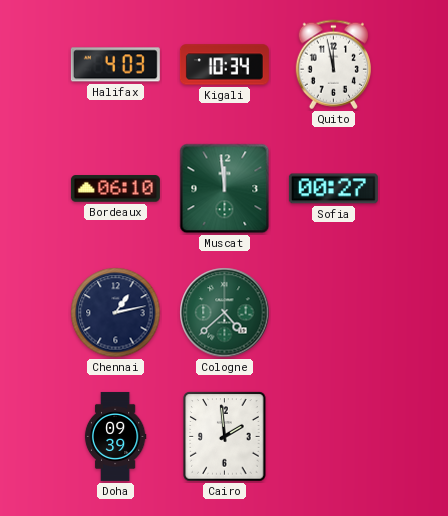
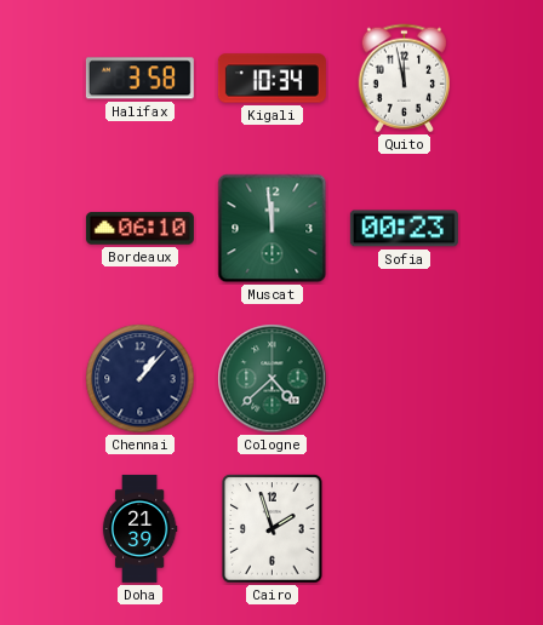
Halifax: 4:03 -> 3:58
Sofia: 00:27 -> 00:23
Chennai: 1:13 -> 1:07
Doha: 09:39 -> 21:39
Cairo: 1:59 -> 1:57
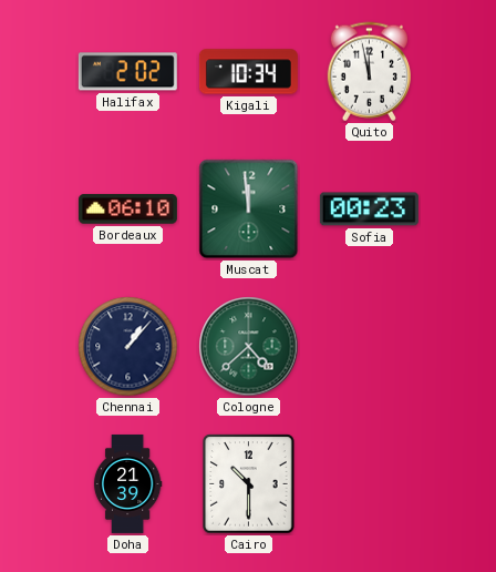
Halifax: 3:58 -> 2:02
Cairo: 1:57 -> 10:30
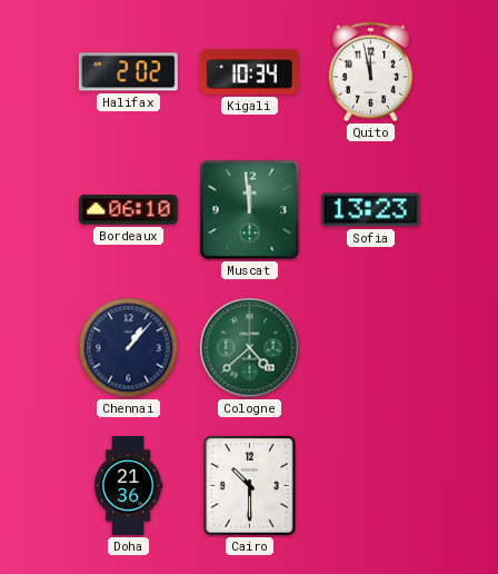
Sofia: 00:23 -> 13:23
Doha: 21:39 -> 21:36
